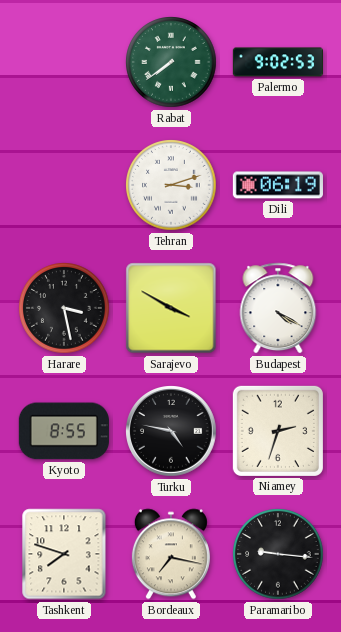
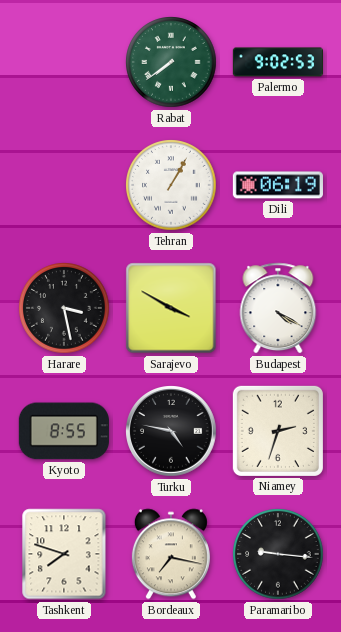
Tehran: 3:12 -> 1:05
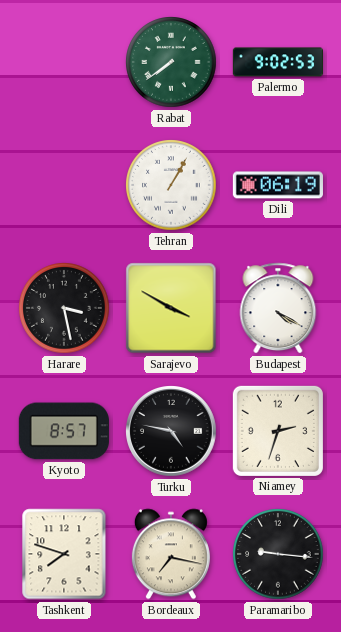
Kyoto: 8:55 -> 8:57
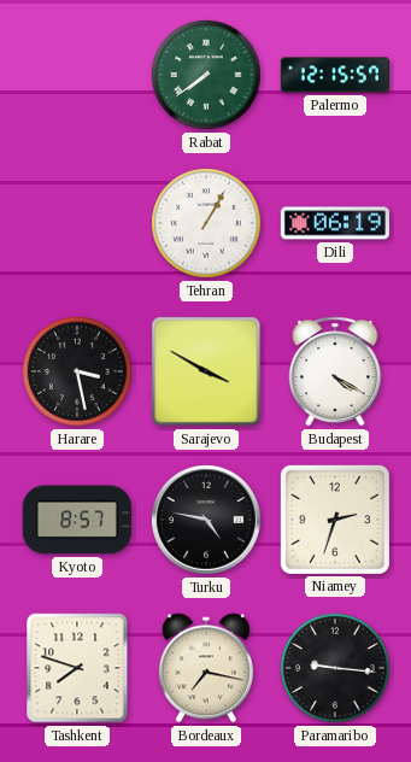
Palermo: 9:02 -> 12:15
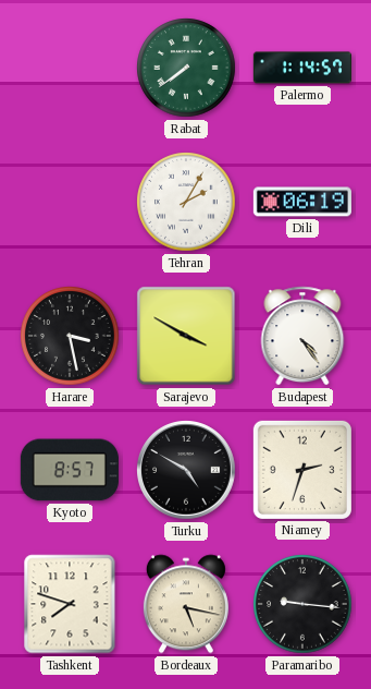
Palermo: 12:15 -> 1:14
Tehran: 1:05 -> 2:05
Budapest: 4:20 -> 4:24
Turku: 4:47 -> 4:50
Bordeaux: 7:17 -> 5:17
